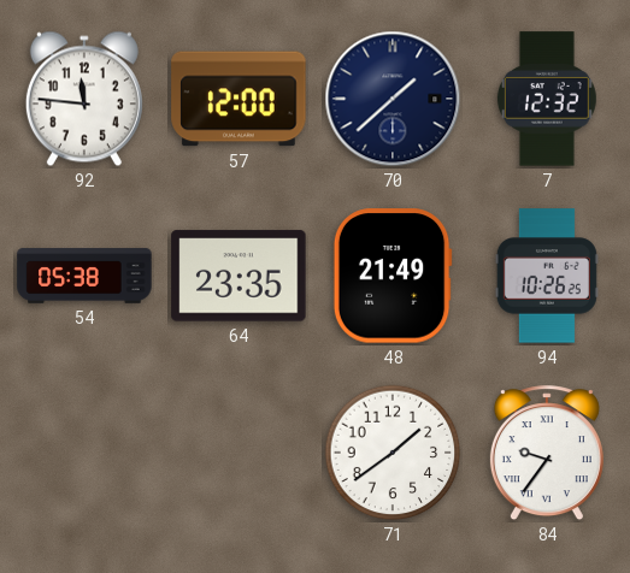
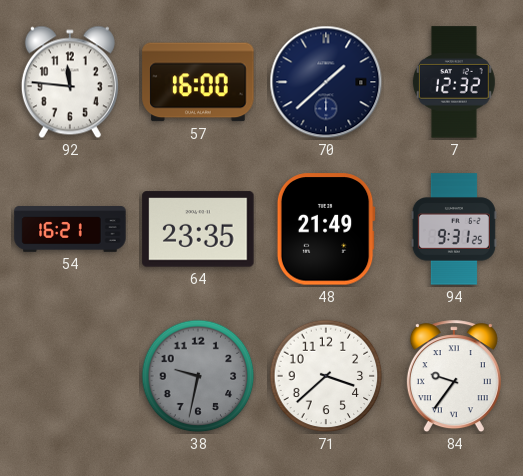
57: 12:00 -> 16:00
54: 05:38 -> 16:21
94: 10:26 -> 9:31
38: none -> 9:32
71: 1:39 -> 3:38
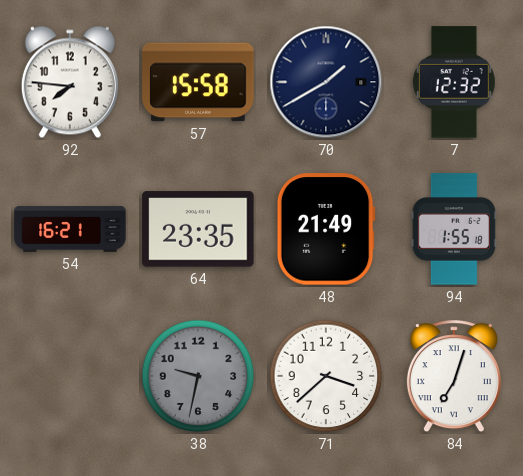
92: 11:46 -> 7:46
57: 16:00 -> 15:58
70: 1:38 -> 1:40
94: 9:31 -> 1:55
84: 9:36 -> 7:03
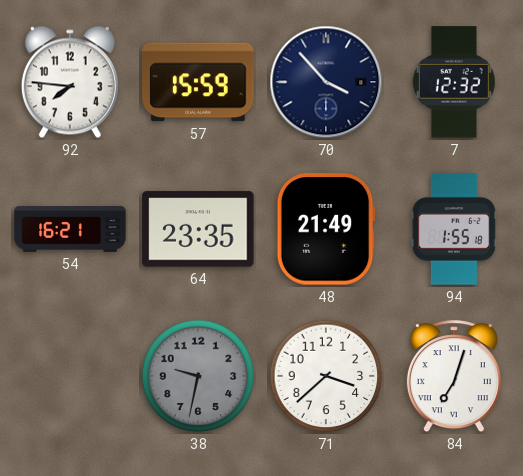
57: 15:58 -> 15:59
70: 1:40 -> 3:53
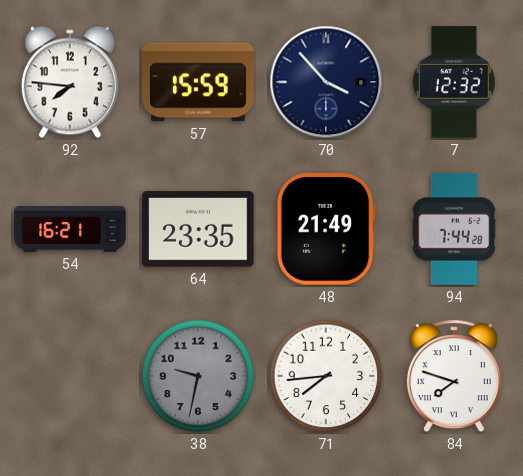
94: 1:55 -> 7:44
71: 3:38 -> 7:44
84: 7:03 -> 7:48
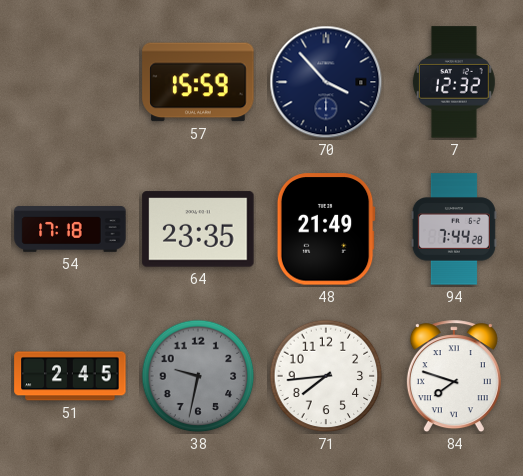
92: 7:46 -> none
54: 16:21 -> 17:18
51: none -> 2:45
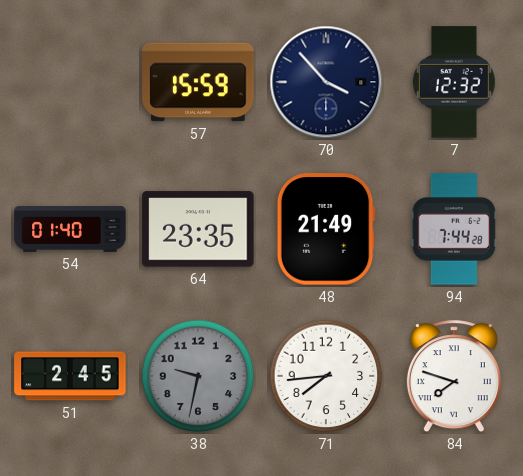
54: 17:18 -> 01:40
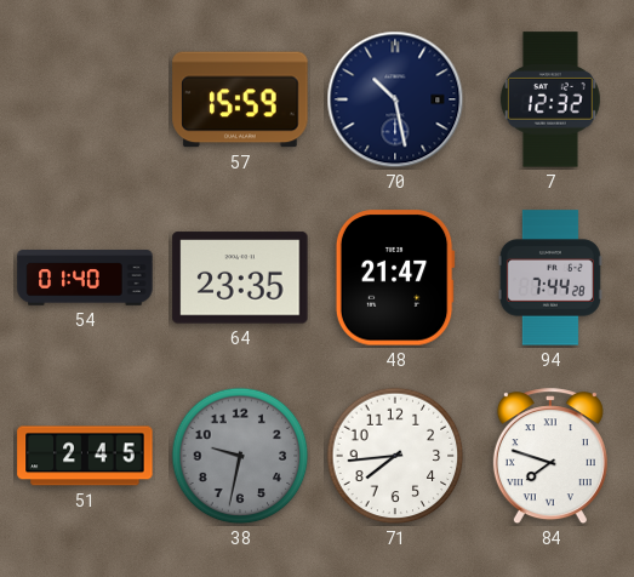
70: 3:53 -> 10:28
48: 21:49 -> 21:47
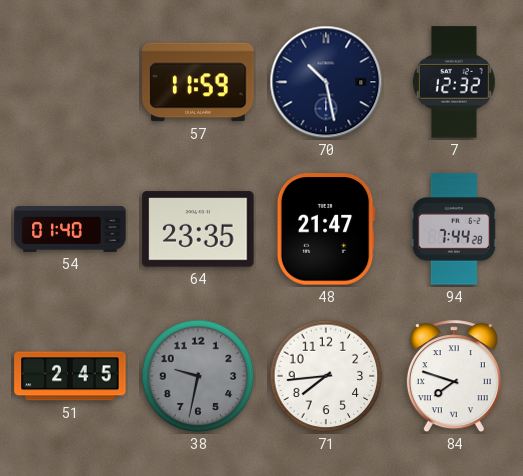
57: 15:59 -> 11:59
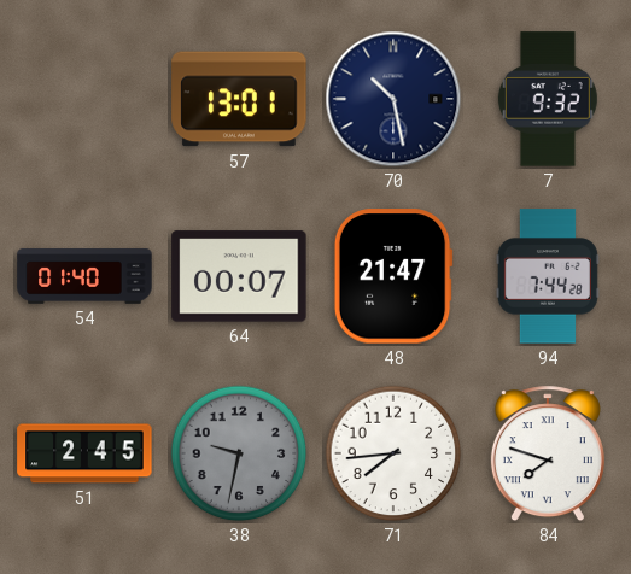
57: 11:59 -> 13:01
7: 12:32 -> 9:32
64: 23:35 -> 00:07
